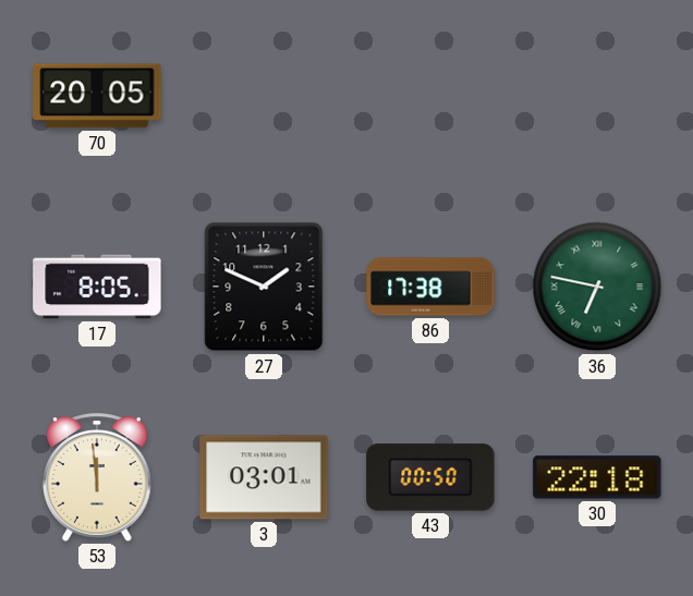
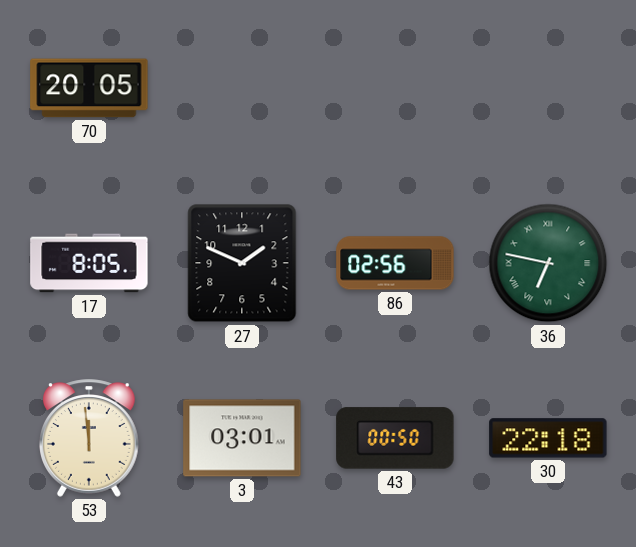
86: 17:38 -> 02:56
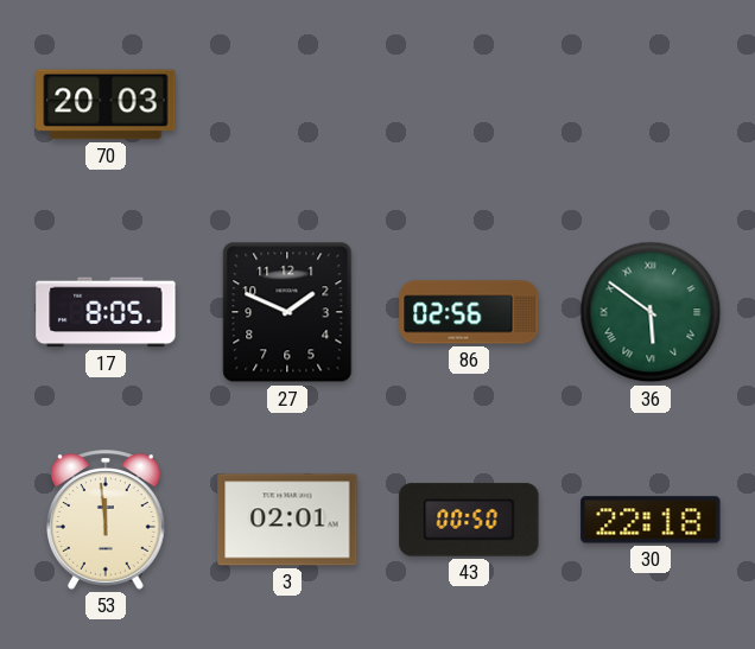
70: 20:05 -> 20:03
36: 6:47 -> 5:51
3: 03:01 -> 02:01
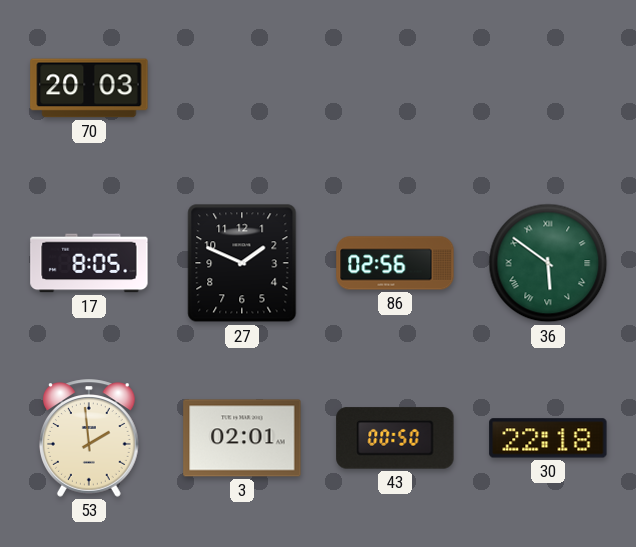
53: 11:59 -> 1:59
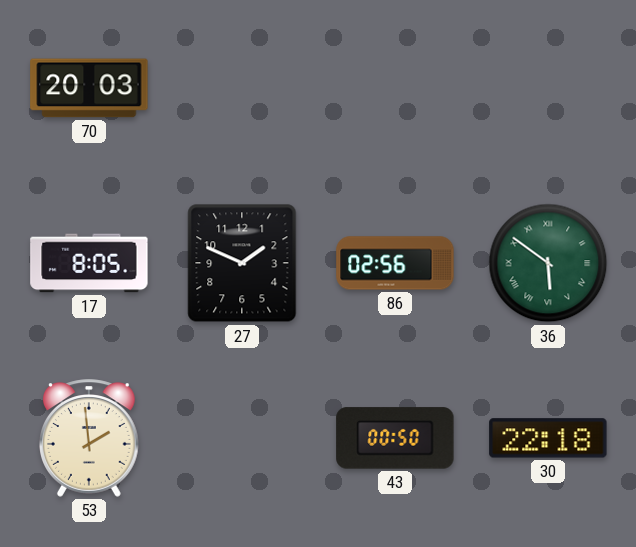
3: 02:01 -> none
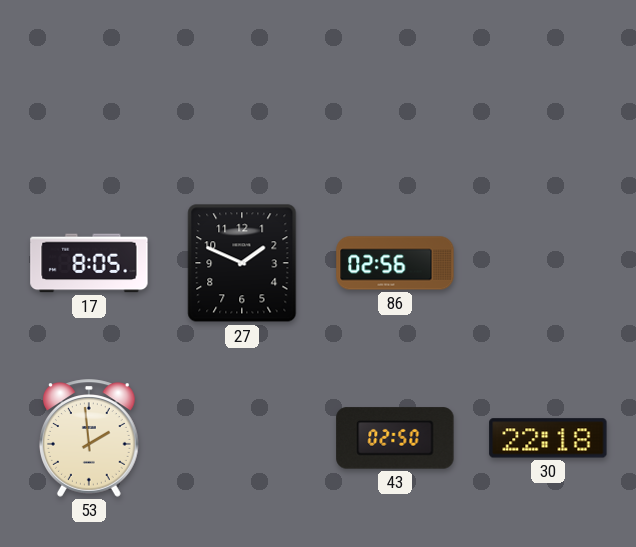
70: 20:03 -> none
36: 5:51 -> none
43: 00:50 -> 02:50
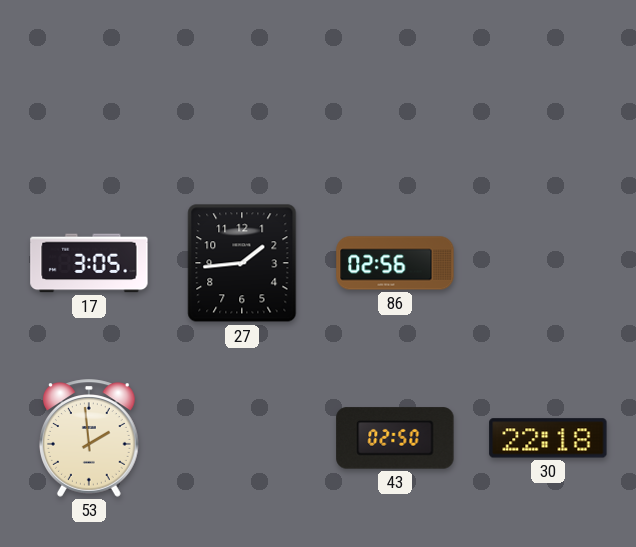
17: 8:05 -> 3:05
27: 1:49 -> 1:44
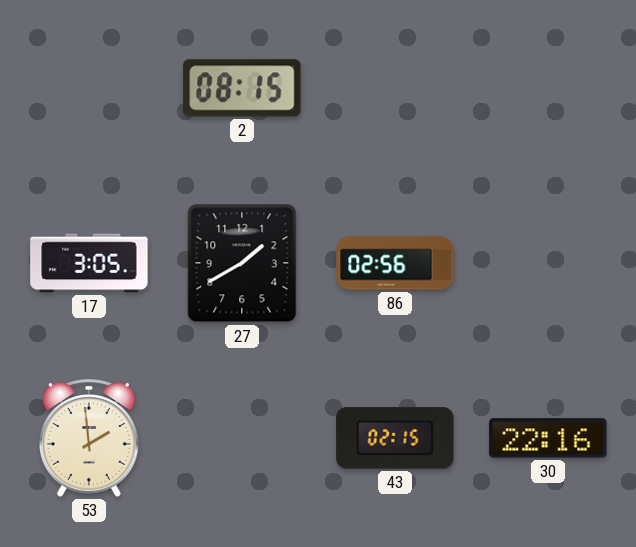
2: none -> 08:15
27: 1:44 -> 1:40
43: 02:50 -> 02:15
30: 22:18 -> 22:16
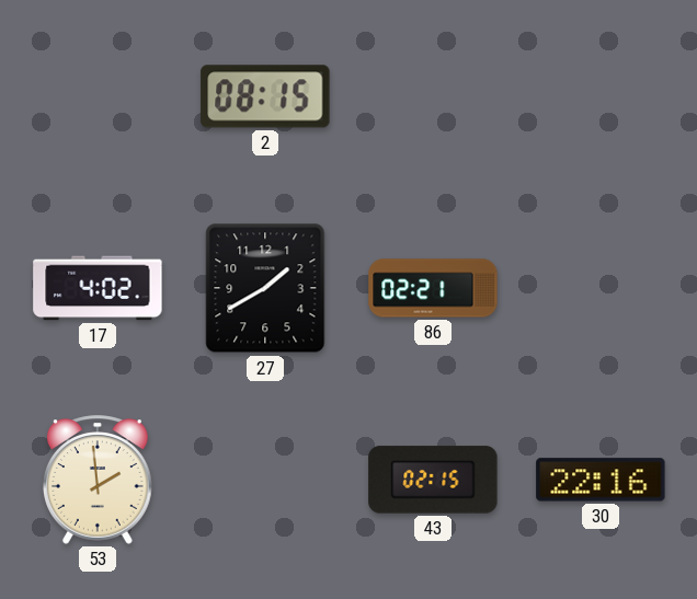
17: 3:05 -> 4:02
86: 02:56 -> 02:21
